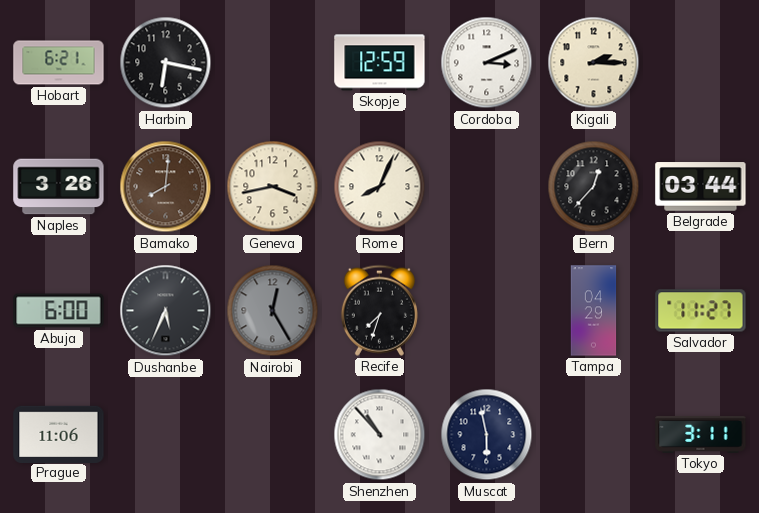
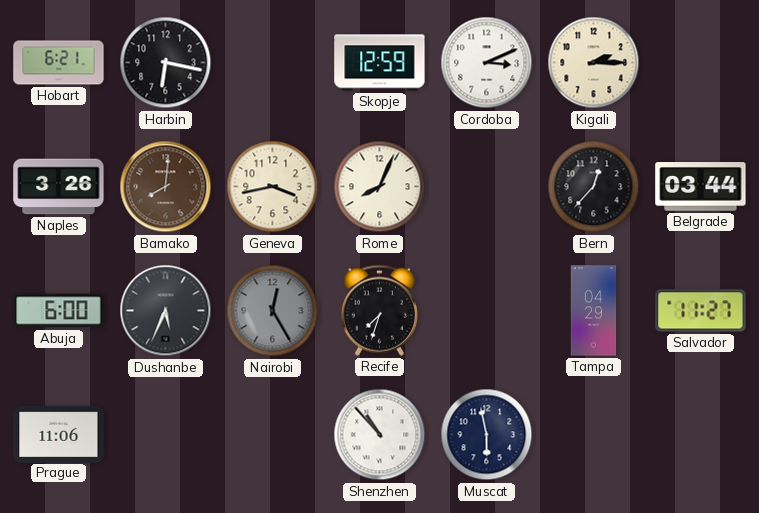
Tokyo: 3:11 -> none
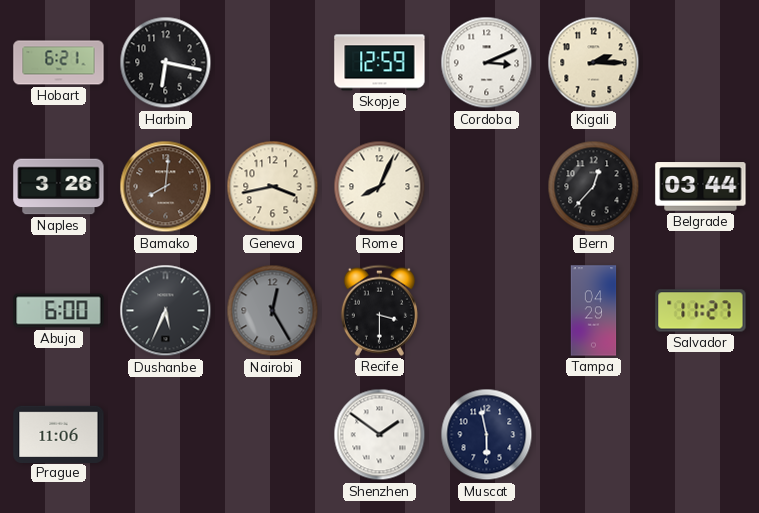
Recife: 7:33 -> 3:30
Shenzhen: 10:53 -> 1:51
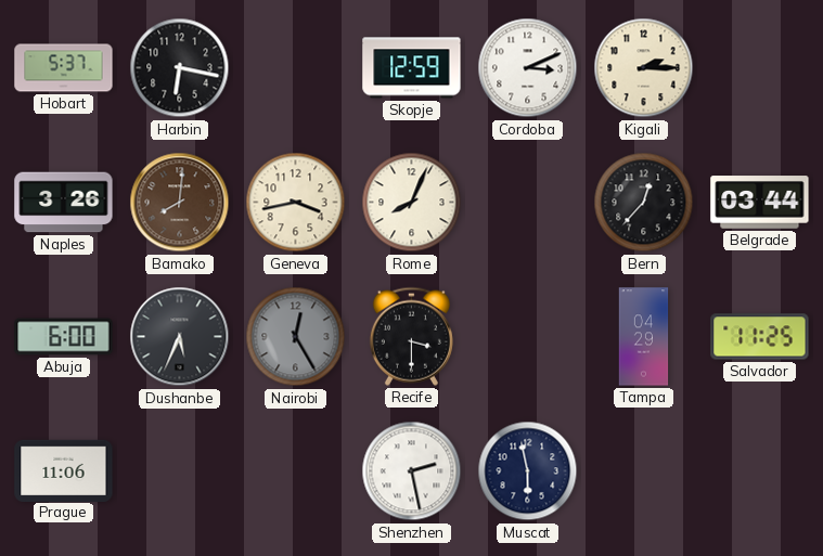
Hobart: 6:21 -> 5:37
Salvador: 11:27 -> 11:25
Shenzhen: 1:51 -> 2:28
